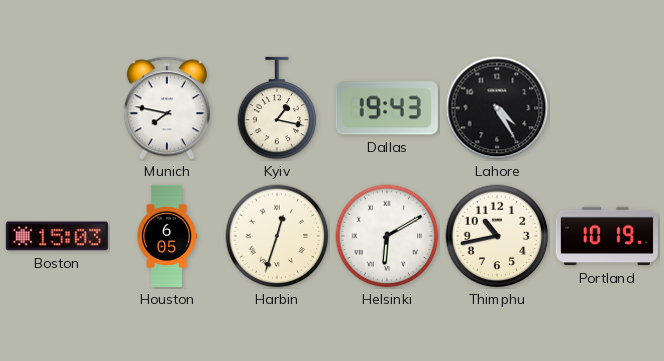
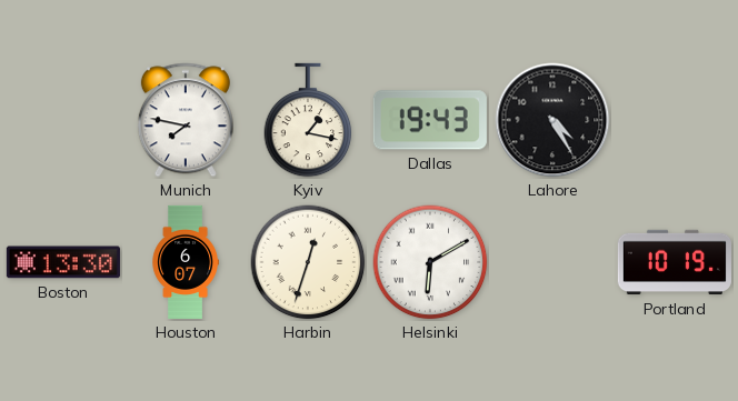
Boston: 15:03 -> 13:30
Houston: 6:05 -> 6:07
Thimphu: 10:43 -> none
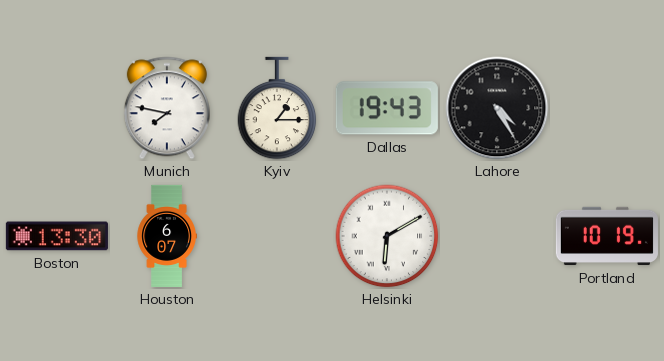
Kyiv: 1:17 -> 1:15
Harbin: 12:33 -> none
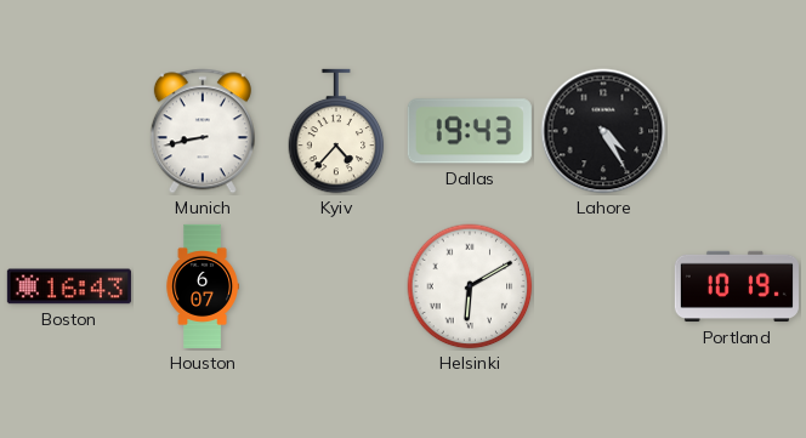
Munich: 7:47 -> 8:43
Kyiv: 1:15 -> 4:37
Boston: 13:30 -> 16:43
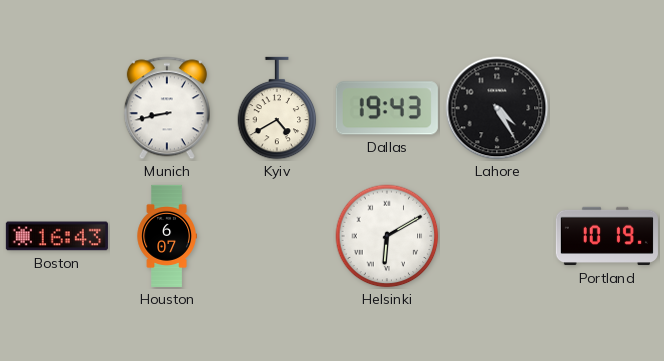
Kyiv: 4:37 -> 4:40
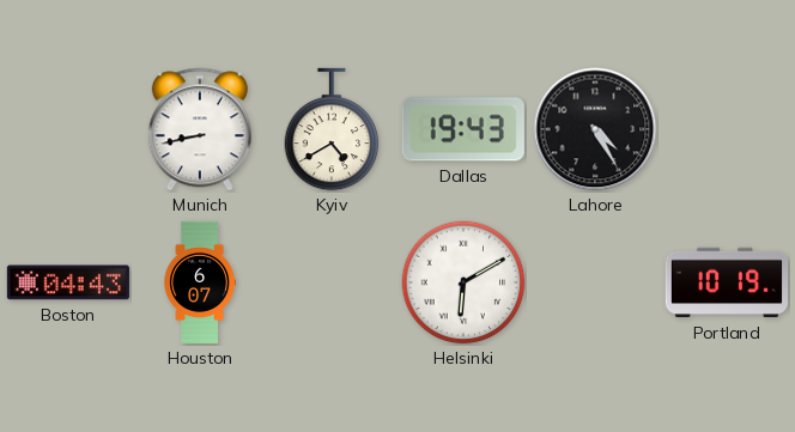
Boston: 16:43 -> 04:43
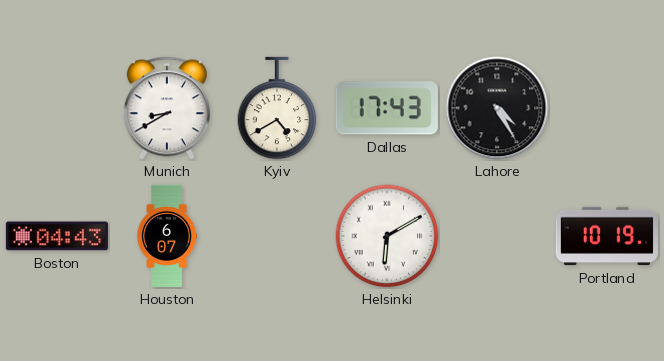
Munich: 8:43 -> 8:40
Dallas: 19:43 -> 17:43
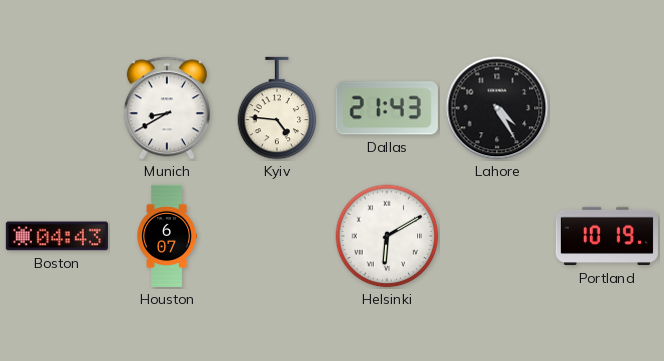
Kyiv: 4:40 -> 4:46
Dallas: 17:43 -> 21:43
